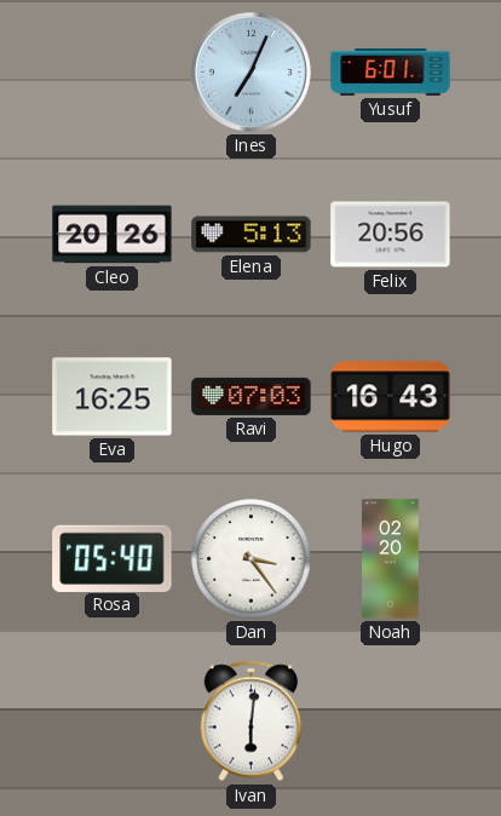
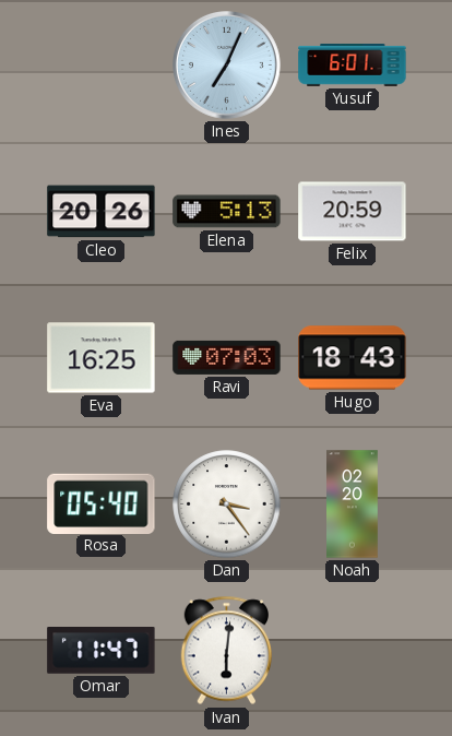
Felix: 20:56 -> 20:59
Hugo: 16:43 -> 18:43
Omar: none -> 11:47
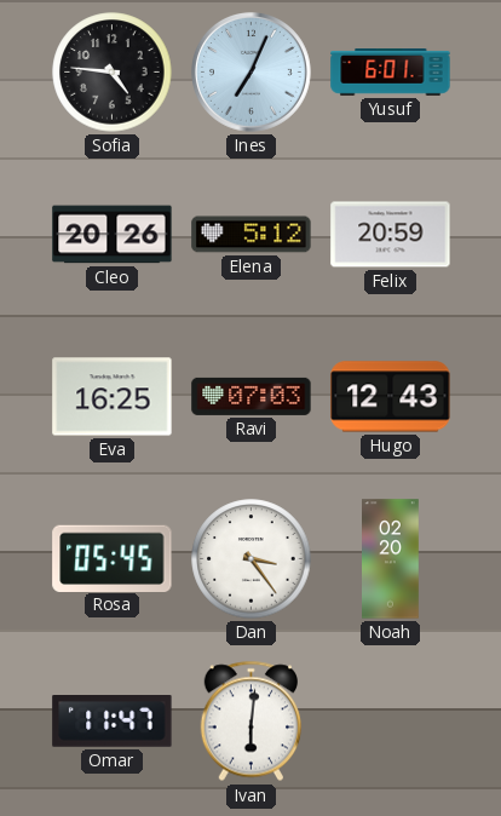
Sofia: none -> 4:46
Elena: 5:13 -> 5:12
Hugo: 18:43 -> 12:43
Rosa: 05:40 -> 05:45
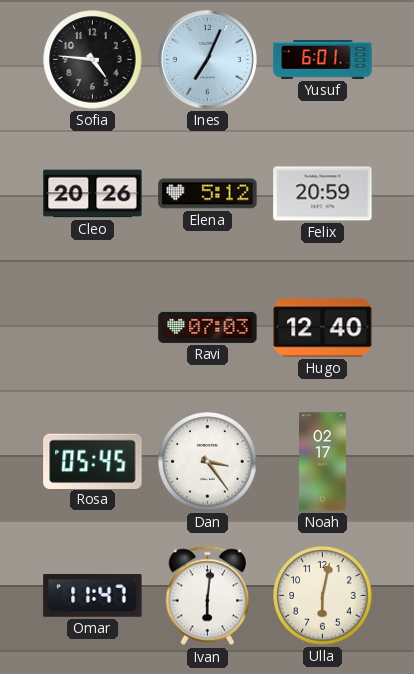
Eva: 16:25 -> none
Hugo: 12:43 -> 12:40
Noah: 02:20 -> 02:17
Ulla: none -> 6:02
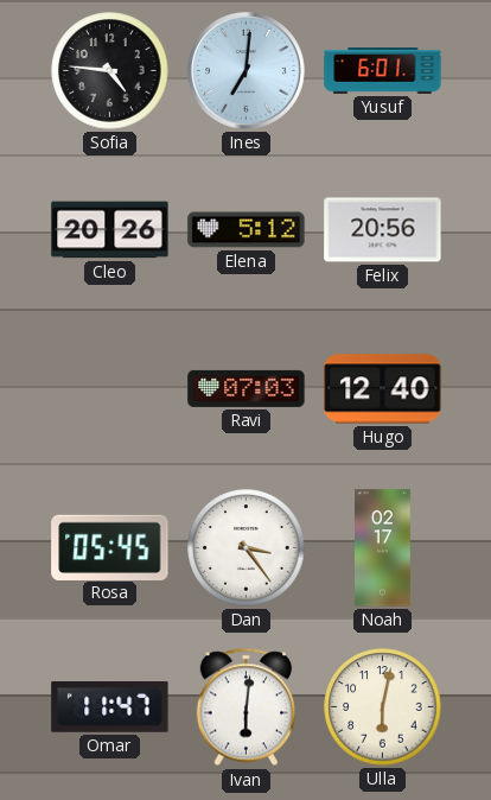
Ines: 7:04 -> 7:01
Felix: 20:59 -> 20:56
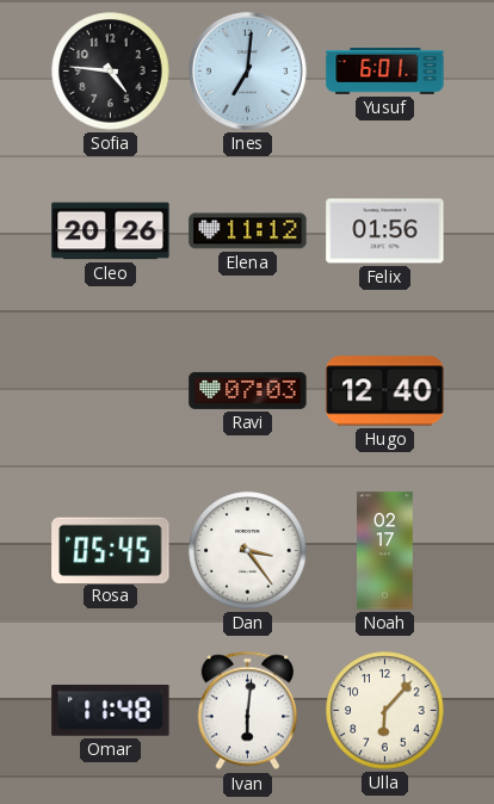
Elena: 5:12 -> 11:12
Felix: 20:56 -> 01:56
Omar: 11:47 -> 11:48
Ulla: 6:02 -> 6:07
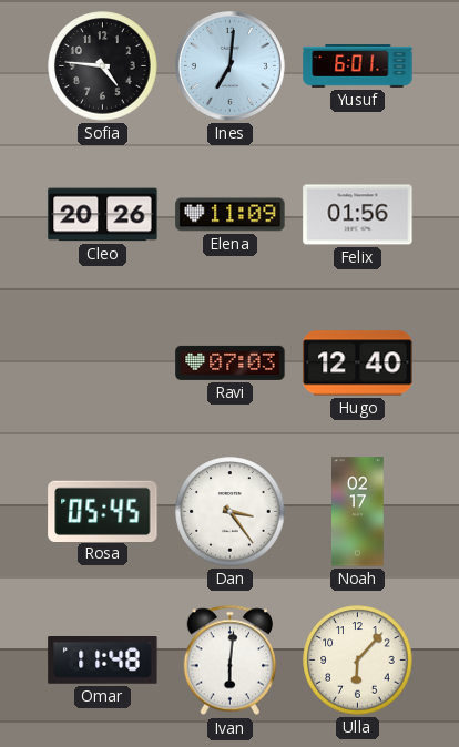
Elena: 11:12 -> 11:09
